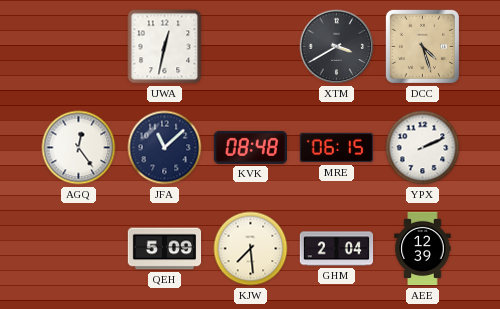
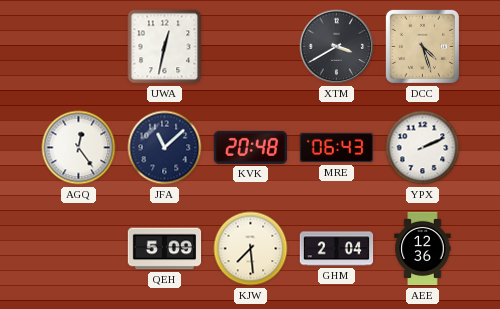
KVK: 08:48 -> 20:48
MRE: 06:15 -> 06:43
AEE: 12:39 -> 12:36
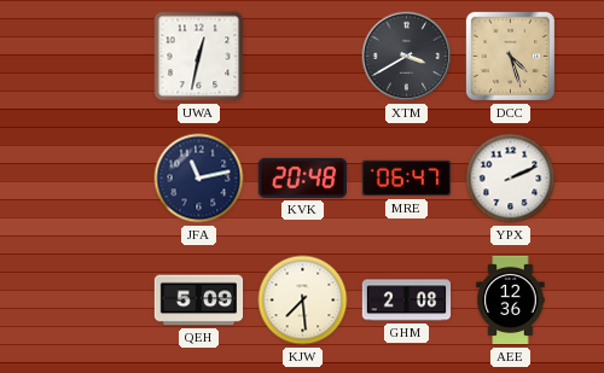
AGQ: 12:24 -> none
JFA: 11:08 -> 11:13
MRE: 06:43 -> 06:47
GHM: 2:04 -> 2:08
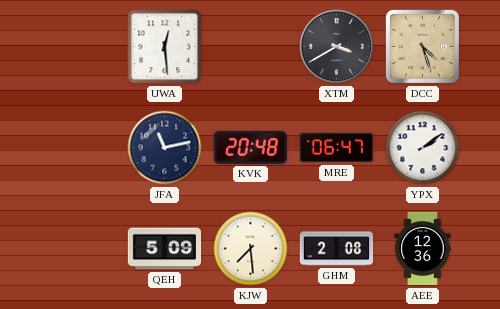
UWA: 12:32 -> 12:29
YPX: 2:11 -> 2:09
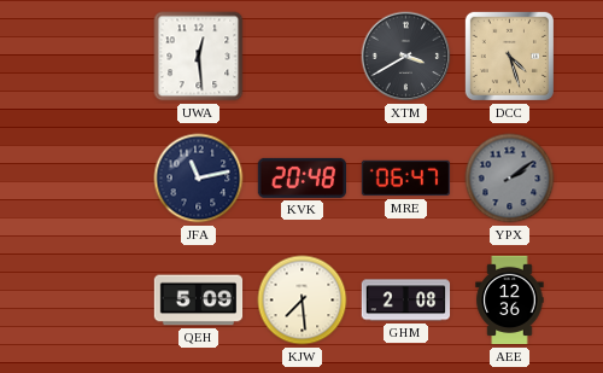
YPX dial: white -> grey
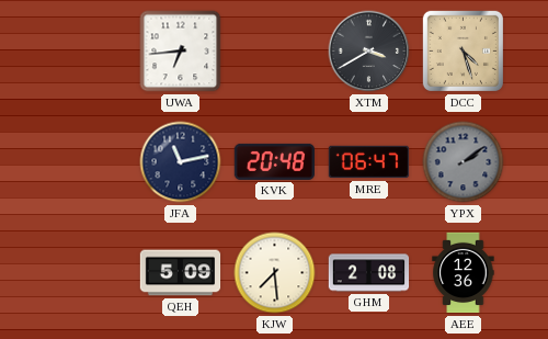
UWA: 12:29 -> 6:44
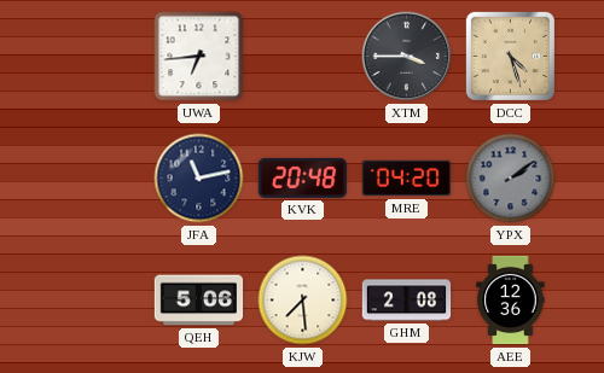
XTM: 3:40 -> 3:45
MRE: 06:47 -> 04:20
QEH: 5:09 -> 5:06
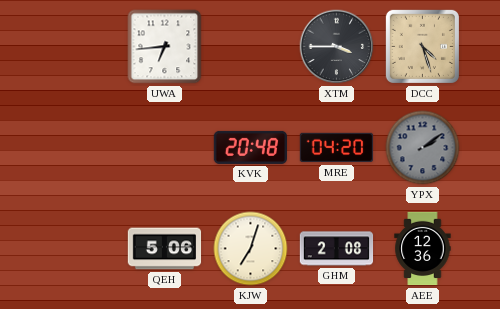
JFA: 11:13 -> none
KJW: 7:29 -> 7:03
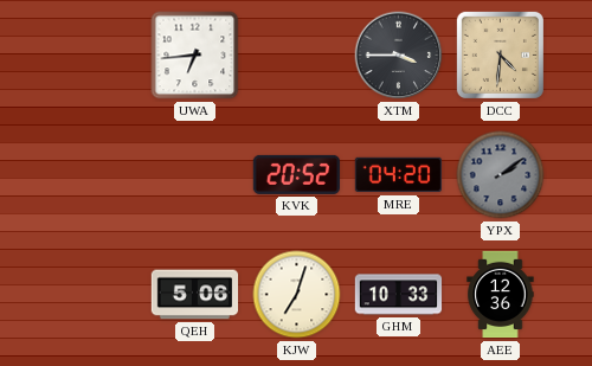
DCC: 4:27 -> 4:31
KVK: 20:48 -> 20:52
GHM: 2:08 -> 10:33
